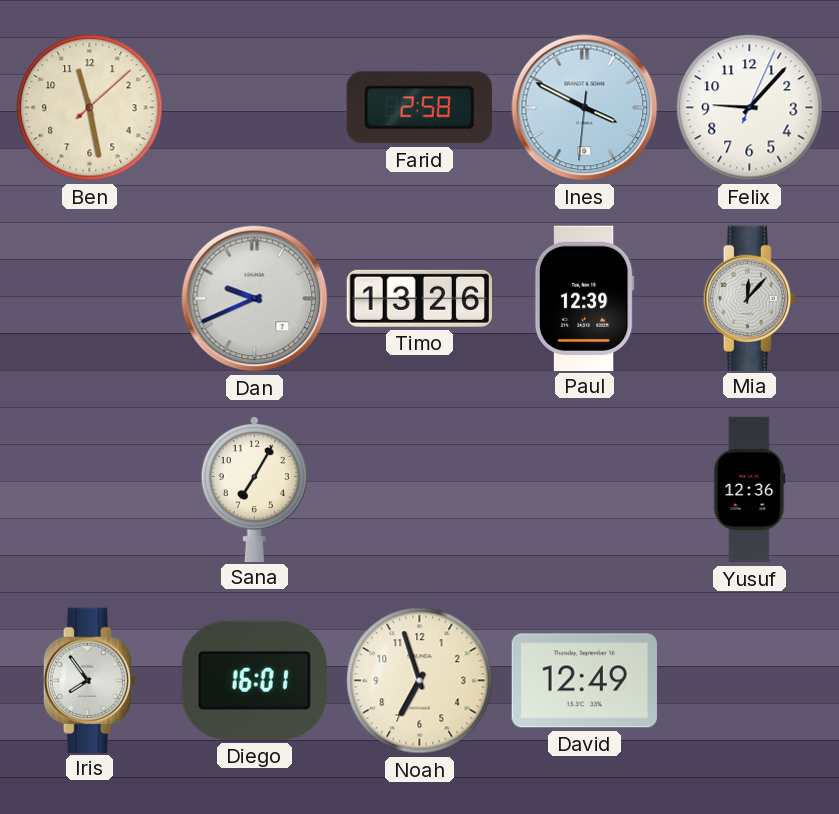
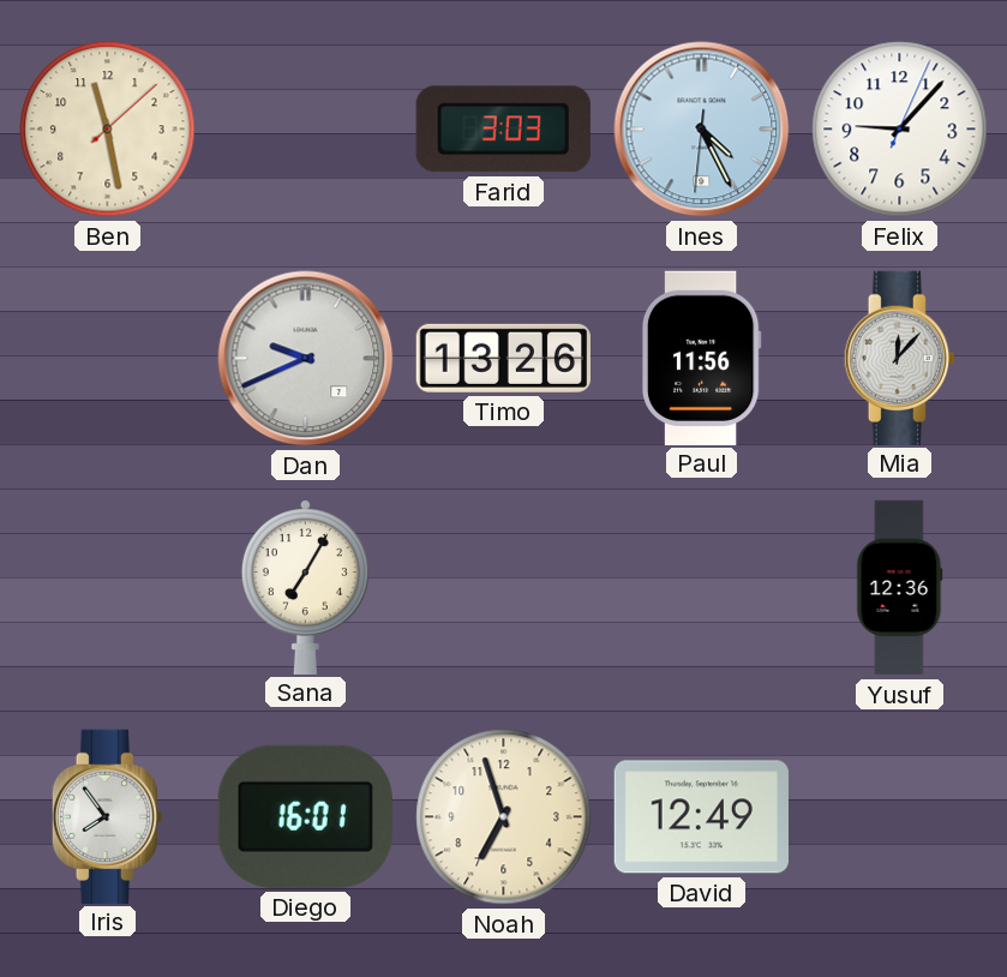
Farid: 2:58 -> 3:03
Ines: 3:49 -> 4:25
Paul: 12:39 -> 11:56
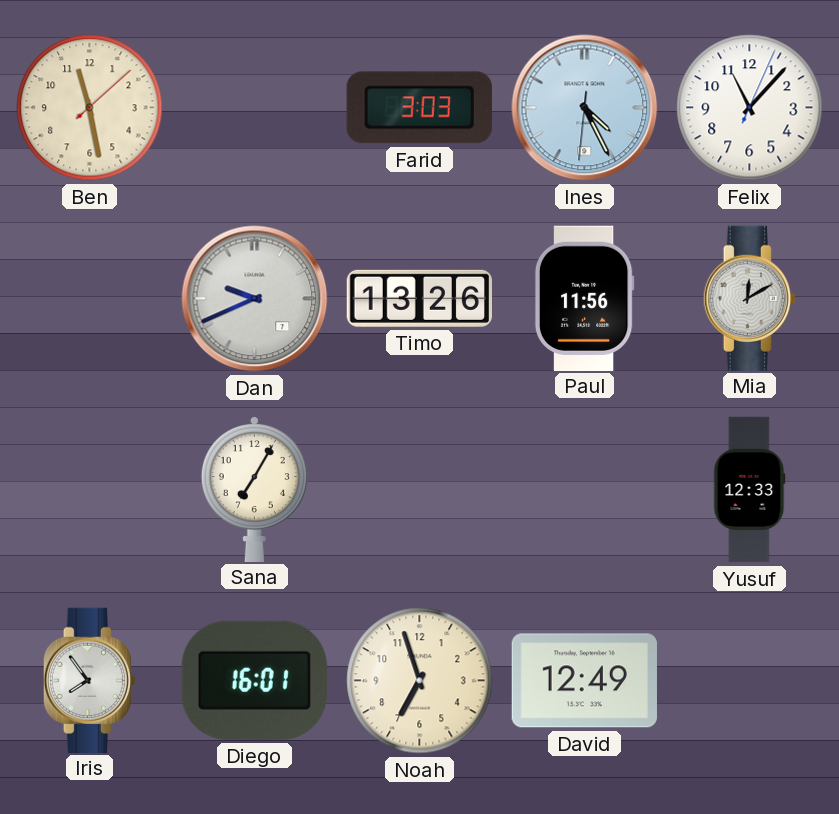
Felix: 9:07 -> 11:07
Mia: 12:07 -> 12:10
Yusuf: 12:36 -> 12:33
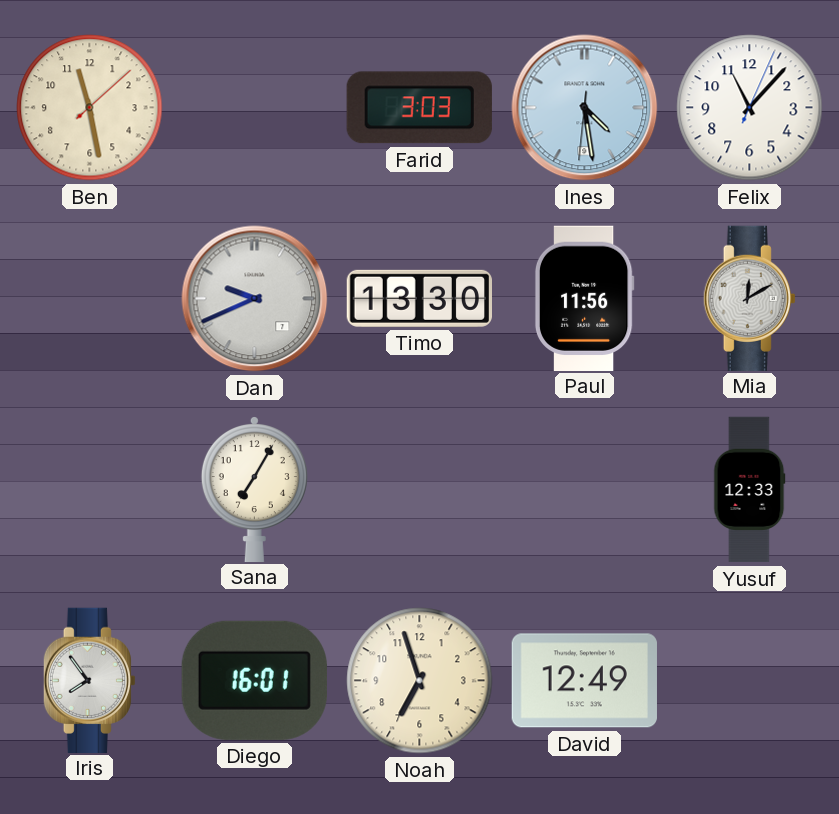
Ines: 4:25 -> 4:28
Timo: 13:26 -> 13:30
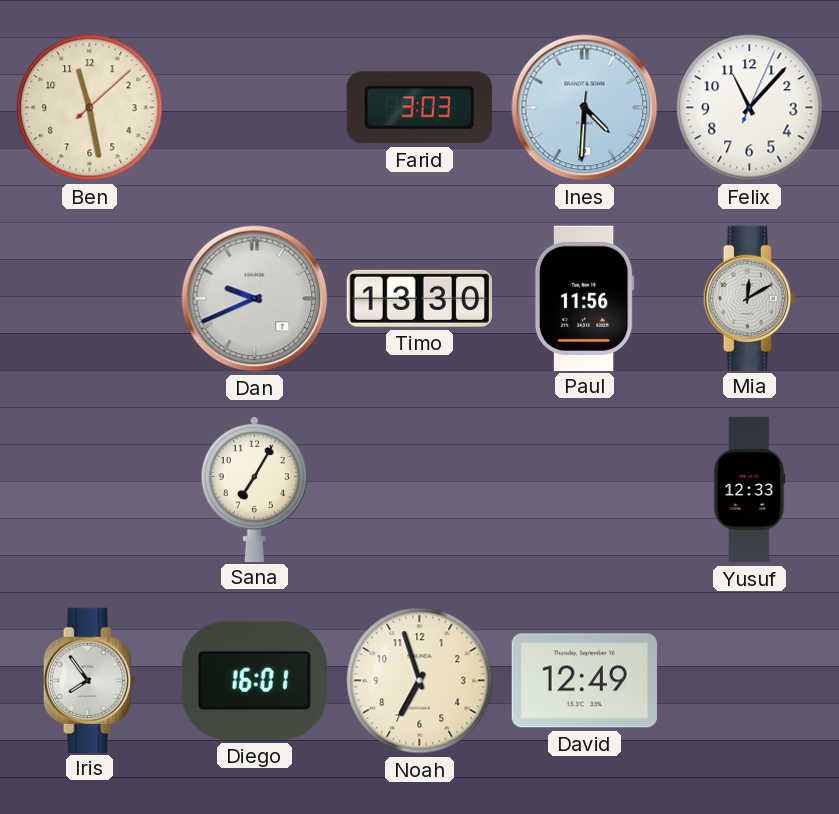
Ines: 4:28 -> 4:30
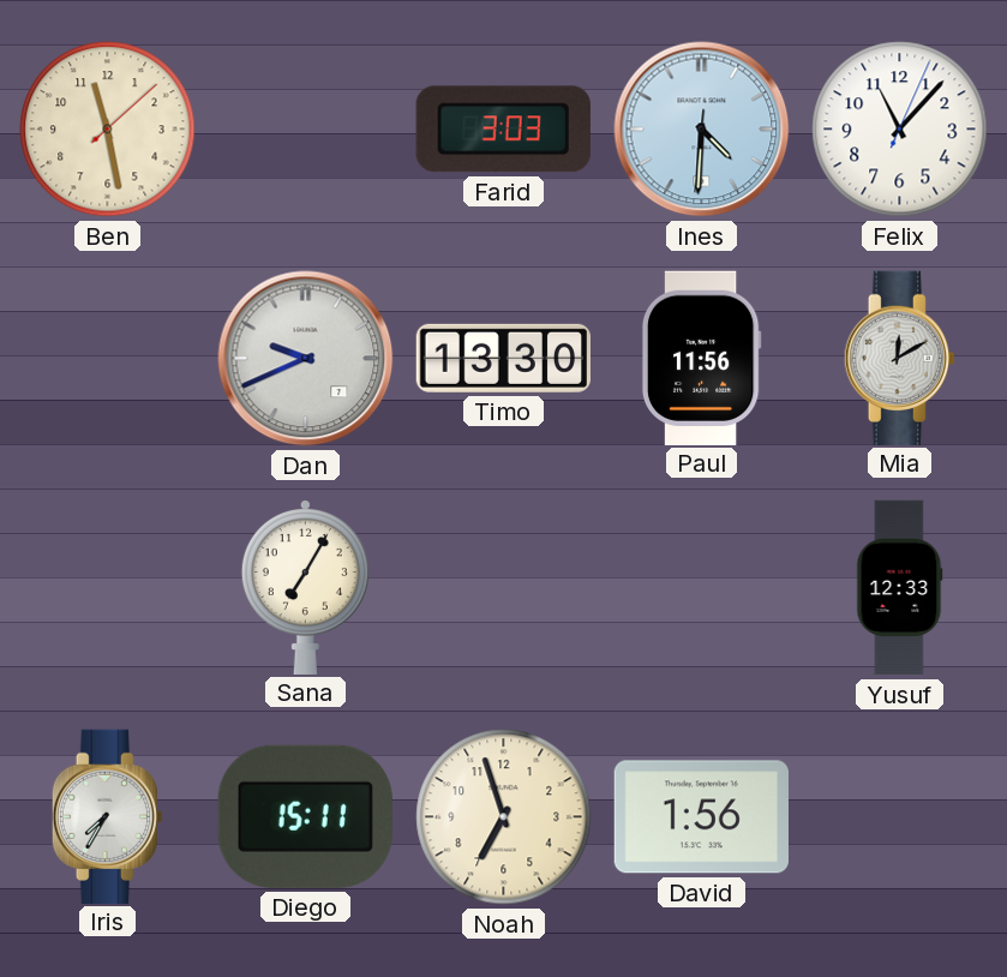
Iris: 7:54 -> 7:35
Diego: 16:01 -> 15:11
David: 12:49 -> 1:56
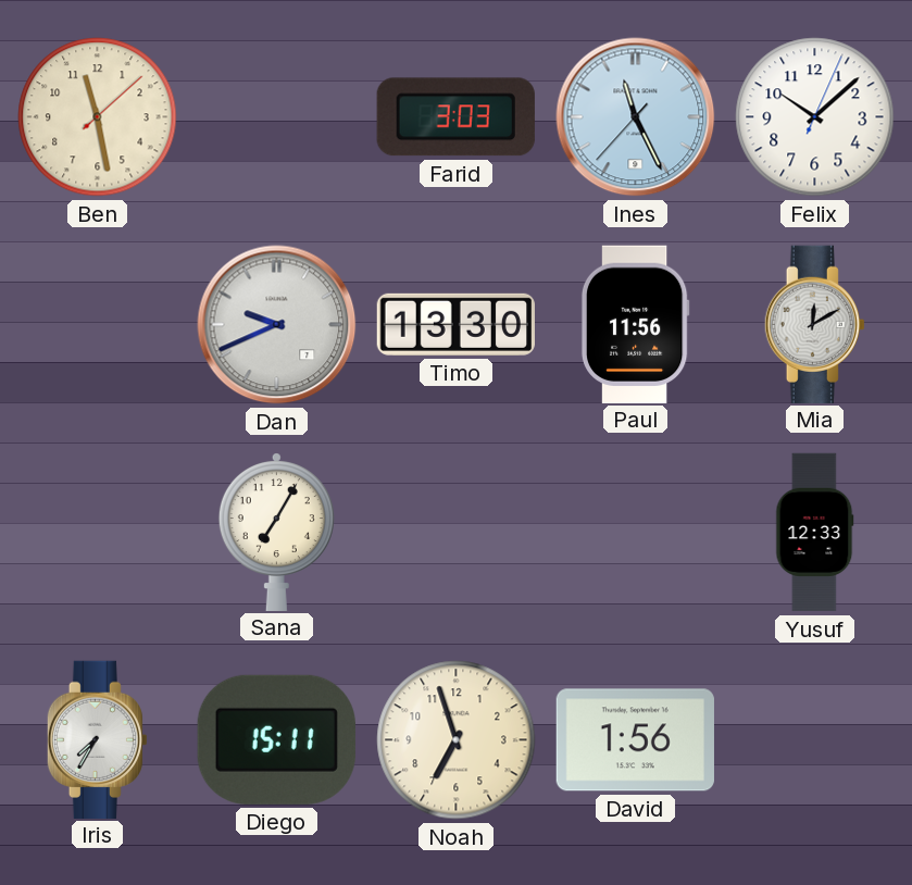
Ines: 4:30 -> 11:25
Felix: 11:07 -> 10:08
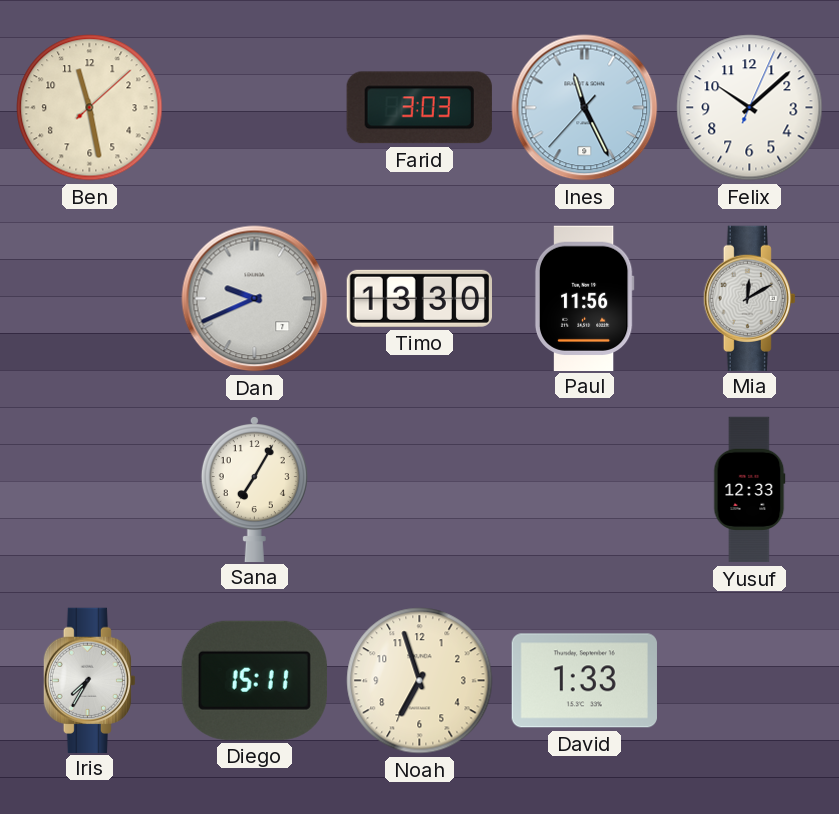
David: 1:56 -> 1:33
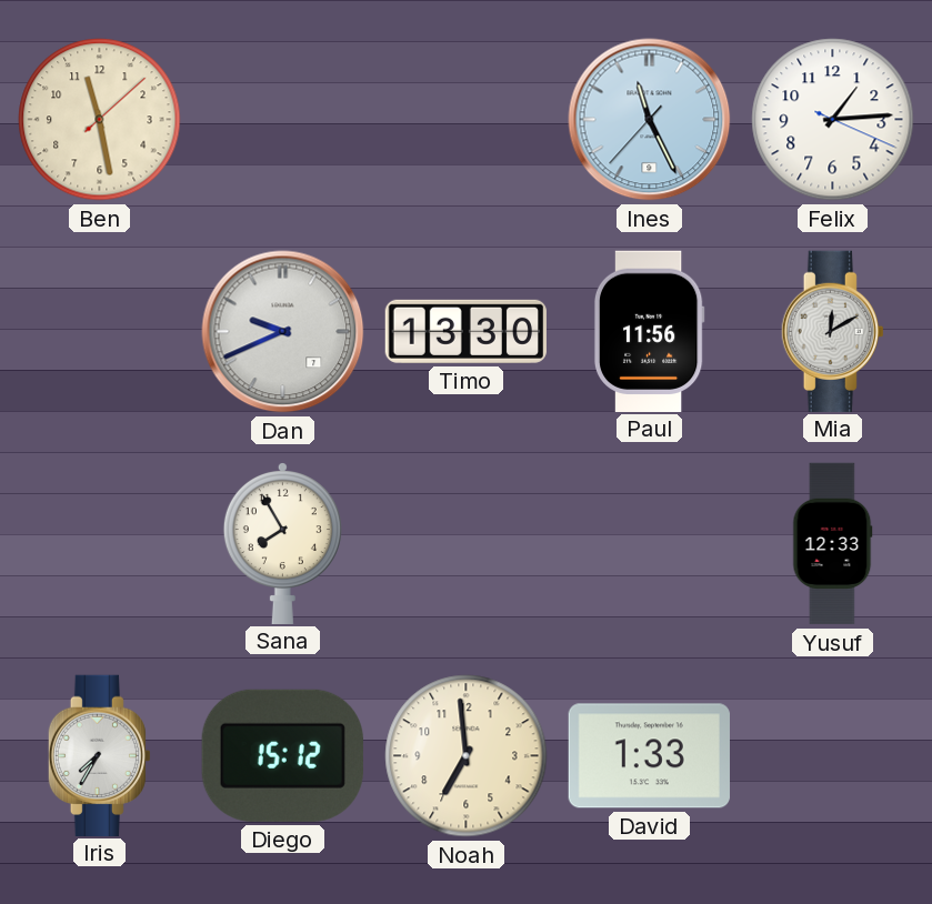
Farid: 3:03 -> none
Felix: 10:08 -> 1:14
Sana: 7:05 -> 7:55
Diego: 15:11 -> 15:12
Noah: 6:57 -> 6:59
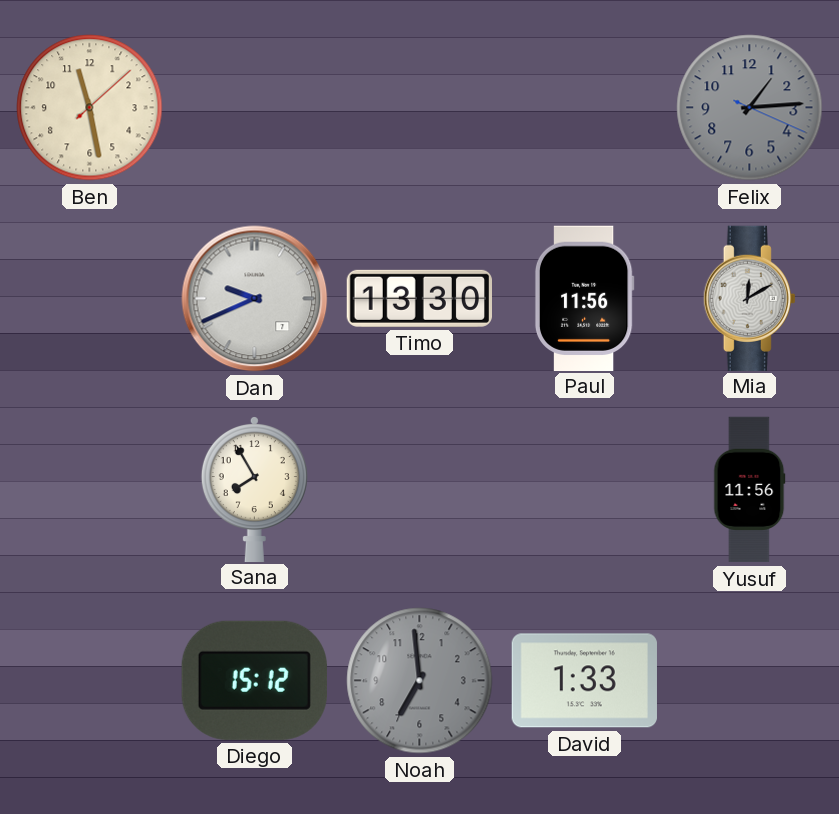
Ines: 11:25 -> none
Felix dial: white -> grey
Yusuf: 12:33 -> 11:56
Iris: 7:35 -> none
Noah dial: cream -> grey
